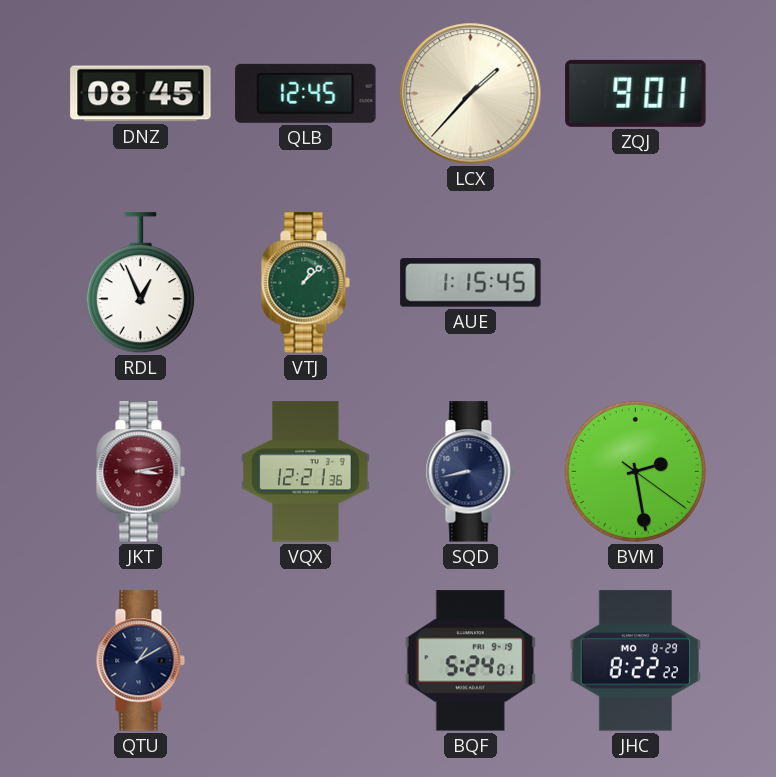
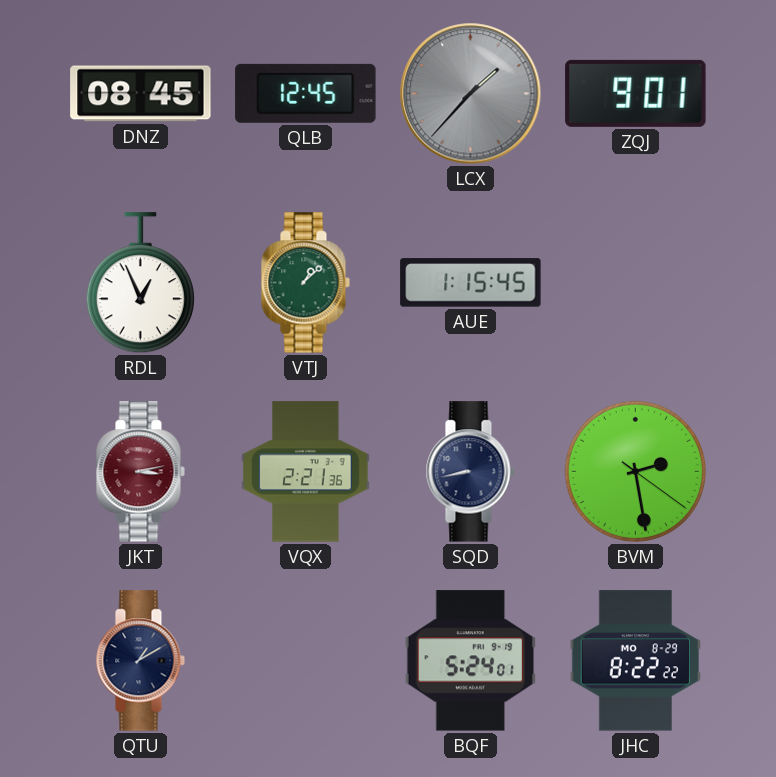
LCX dial: cream -> grey
VQX: 12:21 -> 2:21
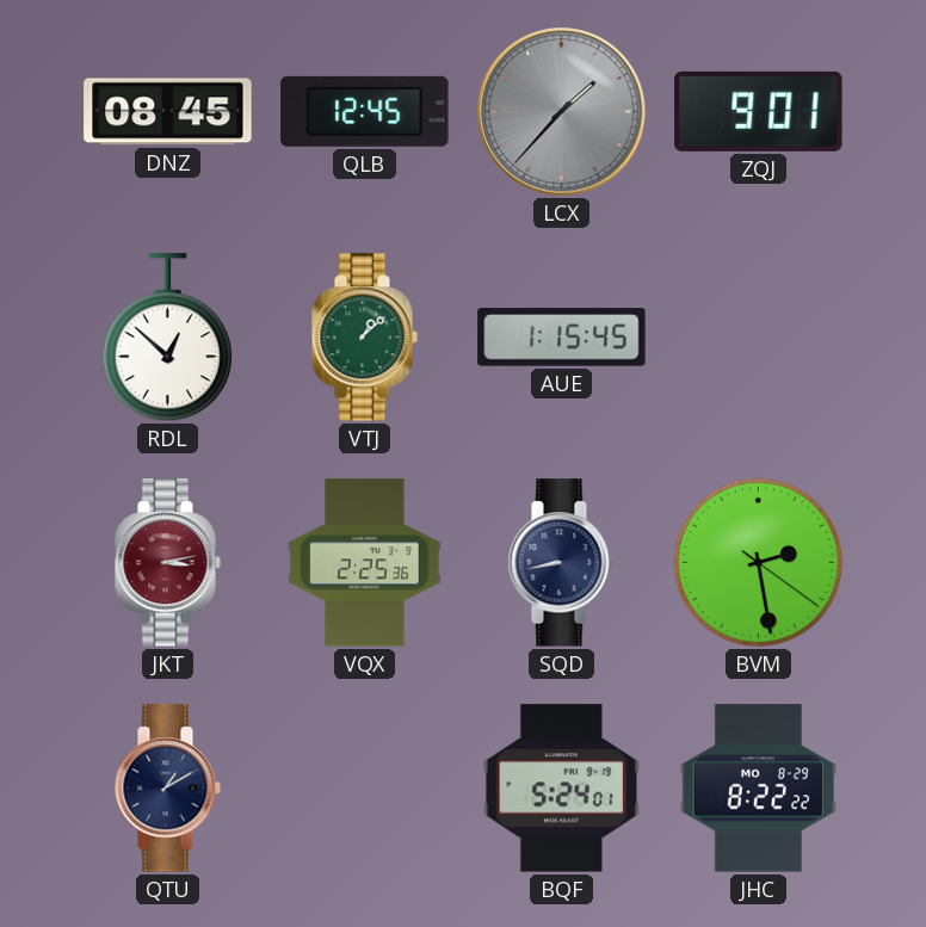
RDL: 12:56 -> 12:52
VQX: 2:21 -> 2:25
